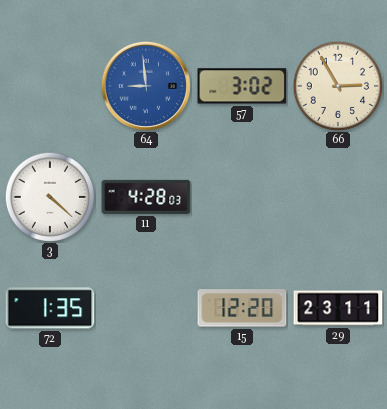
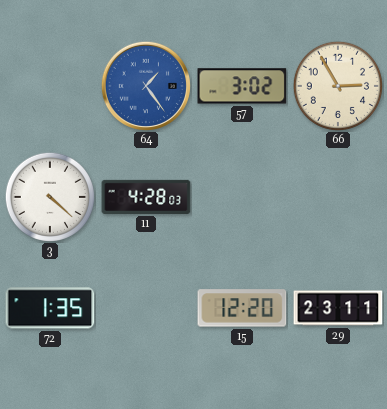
64: 8:59 -> 1:24
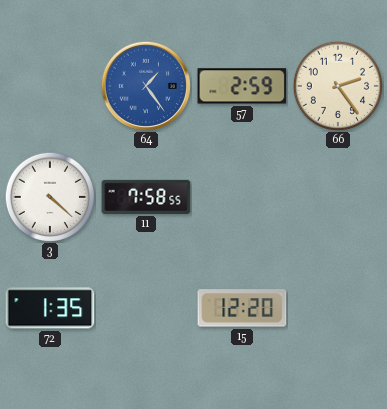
57: 3:02 -> 2:59
66: 2:55 -> 2:24
11: 4:28 -> 7:58
29: 23:11 -> none
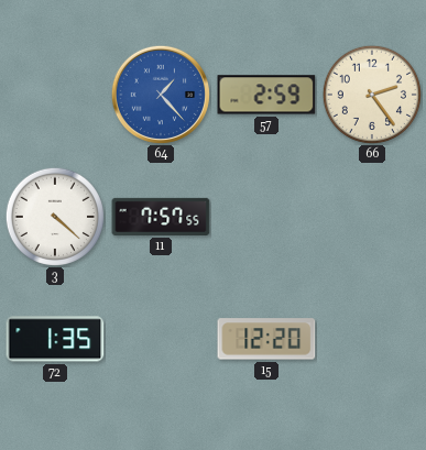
64: 1:24 -> 1:23
11: 7:58 -> 7:57
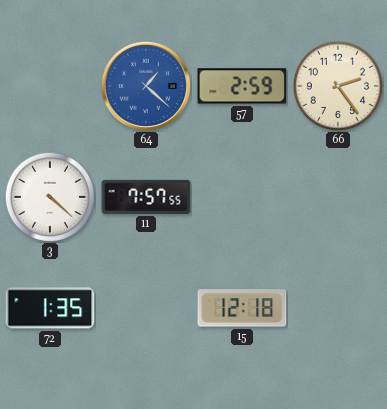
64: 1:23 -> 1:22
15: 12:20 -> 12:18
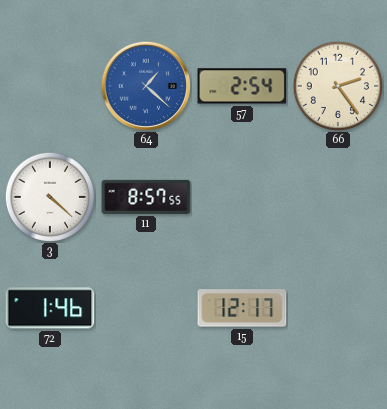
57: 2:59 -> 2:54
11: 7:57 -> 8:57
72: 1:35 -> 1:46
15: 12:18 -> 12:17
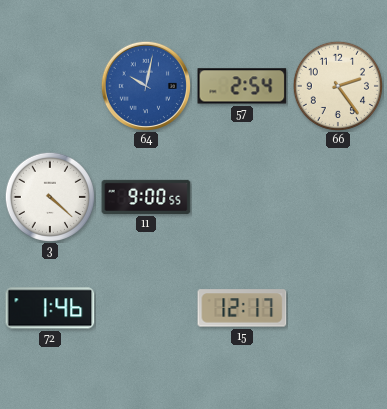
64: 1:22 -> 10:02
11: 8:57 -> 9:00
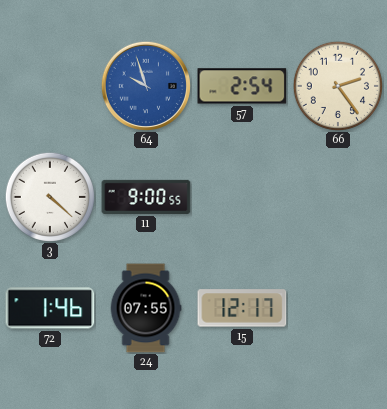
64: 10:02 -> 9:57
24: none -> 07:55
